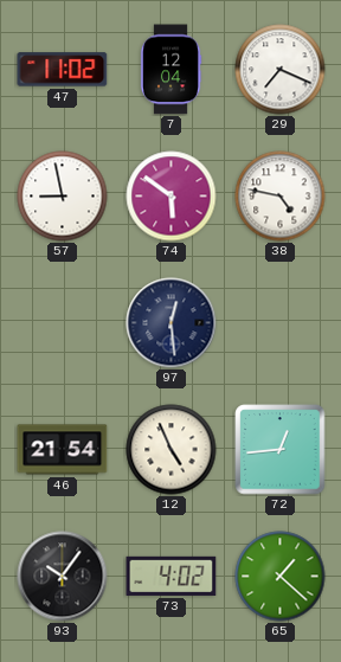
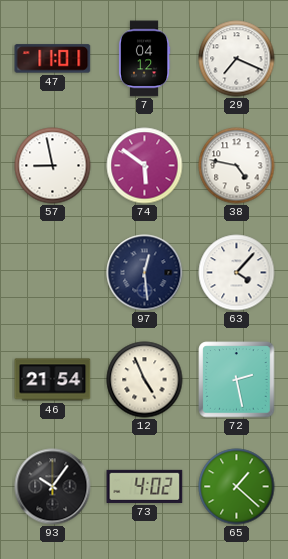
47: 11:02 -> 11:01
7: 12:04 -> 04:12
63: none -> 4:07
72: 12:44 -> 2:28
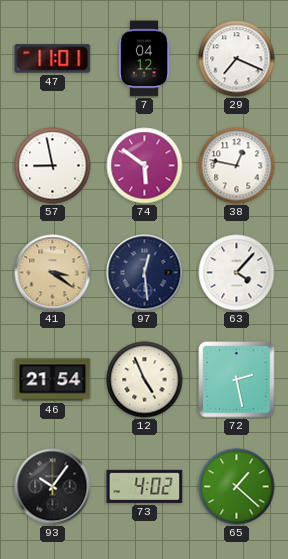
38: 4:47 -> 12:47
41: none -> 3:21
